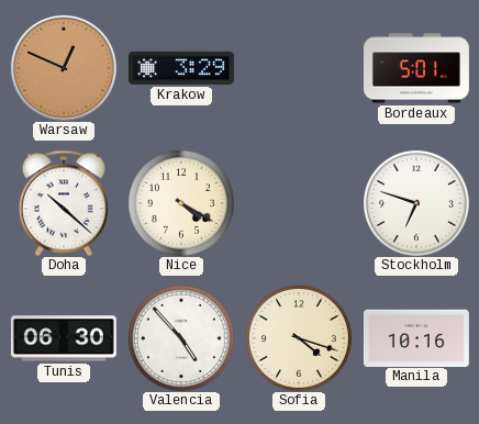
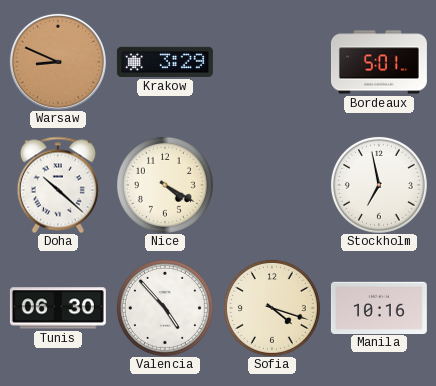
Warsaw: 12:49 -> 8:49
Stockholm: 6:48 -> 6:58
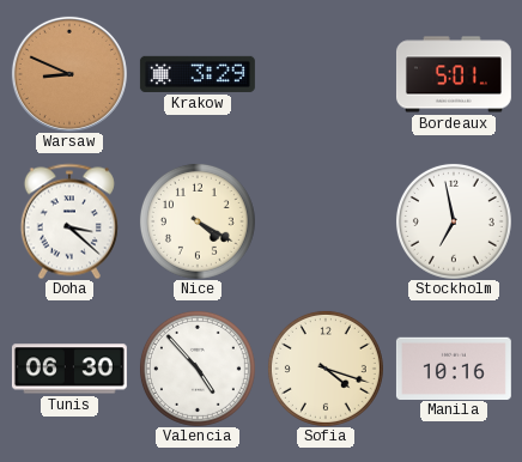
Doha: 10:22 -> 3:22
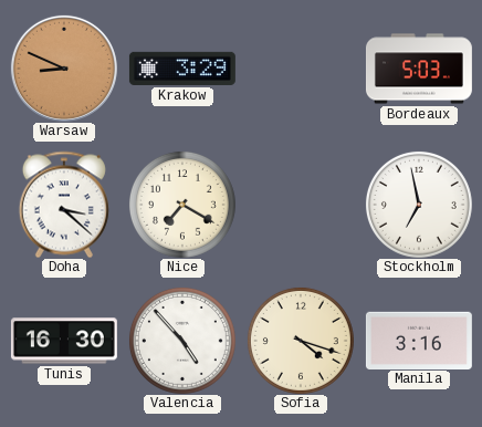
Bordeaux: 5:01 -> 5:03
Nice: 4:20 -> 7:20
Tunis: 06:30 -> 16:30
Manila: 10:16 -> 3:16
